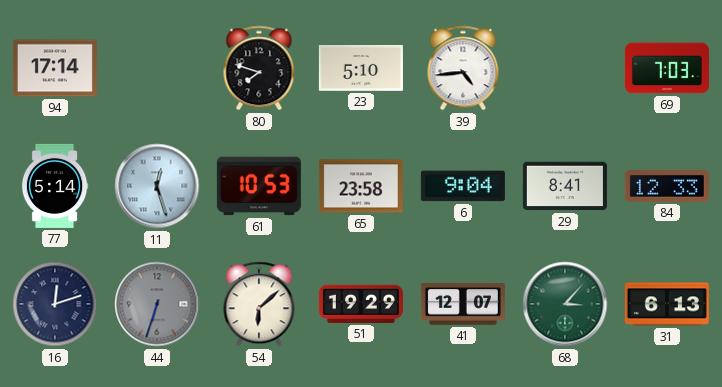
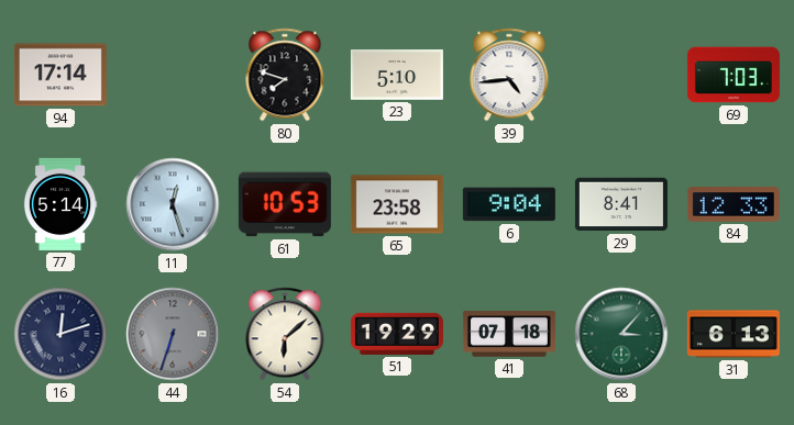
41: 12:07 -> 07:18
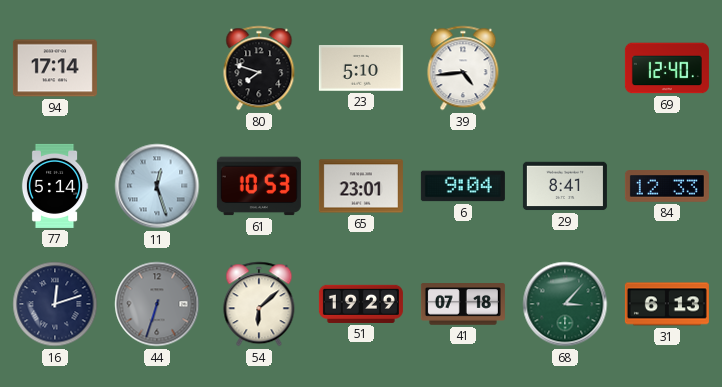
69: 7:03 -> 12:40
65: 23:58 -> 23:01
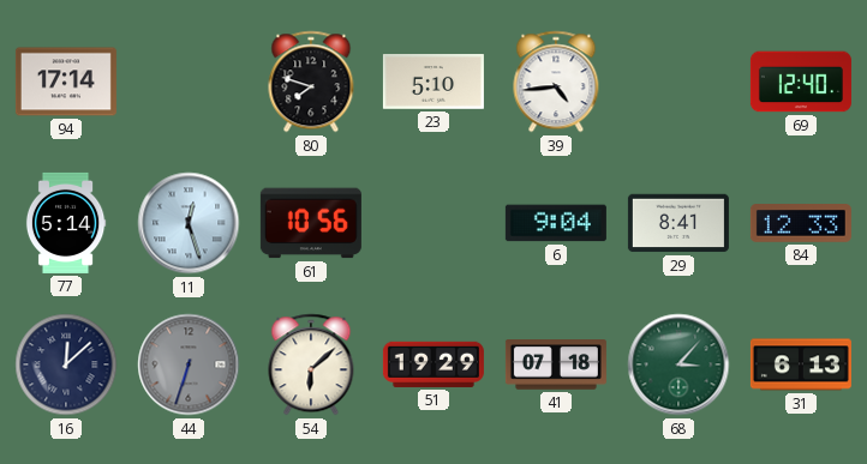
61: 10:53 -> 10:56
65: 23:01 -> none
16: 12:12 -> 12:08
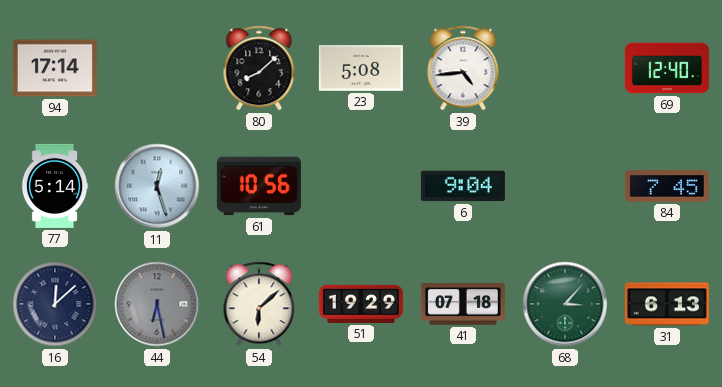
80: 7:48 -> 8:08
23: 5:10 -> 5:08
29: 8:41 -> none
84: 12:33 -> 7:45
44: 6:33 -> 6:28
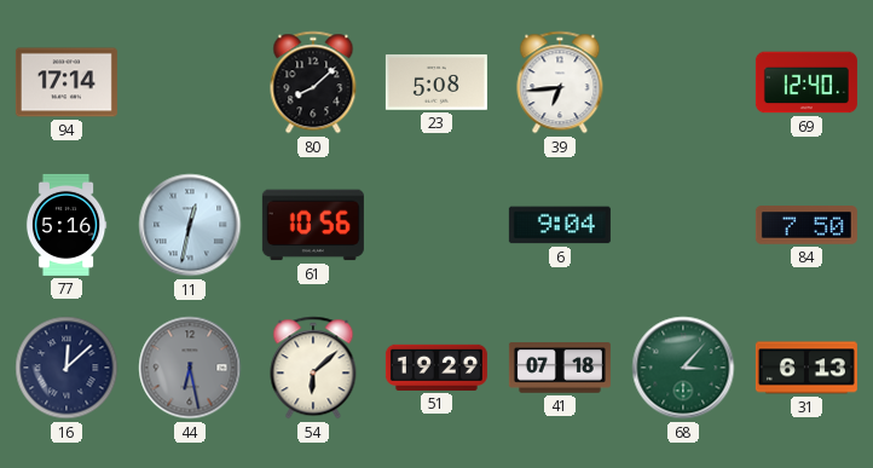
39: 4:44 -> 6:44
77: 5:14 -> 5:16
11: 12:27 -> 12:32
84: 7:45 -> 7:50
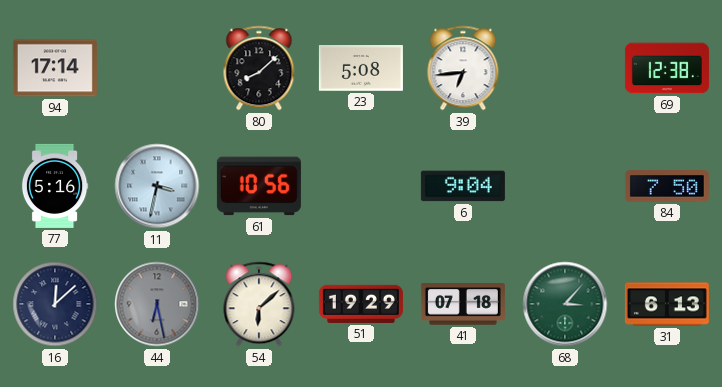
69: 12:40 -> 12:38
11: 12:32 -> 3:32
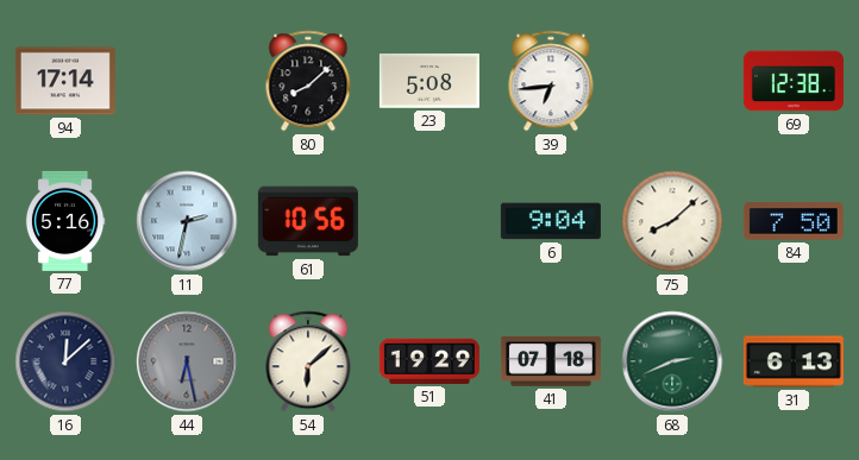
11: 3:32 -> 2:32
75: none -> 8:08
68: 3:07 -> 2:41
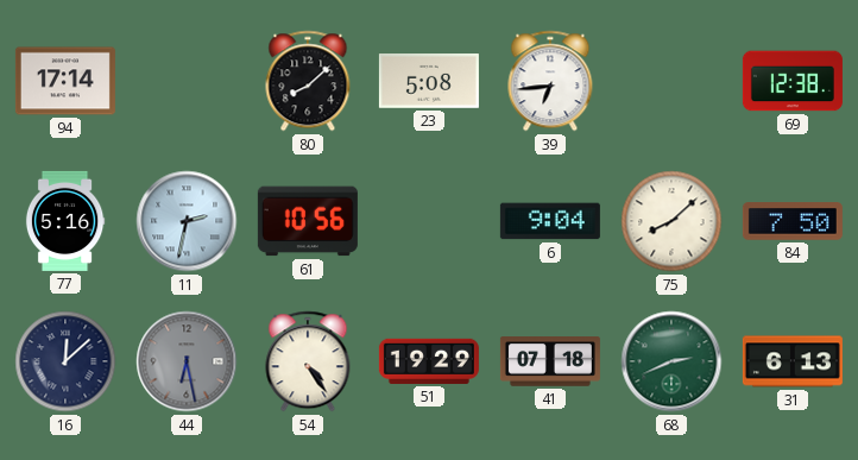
54: 6:08 -> 4:24
